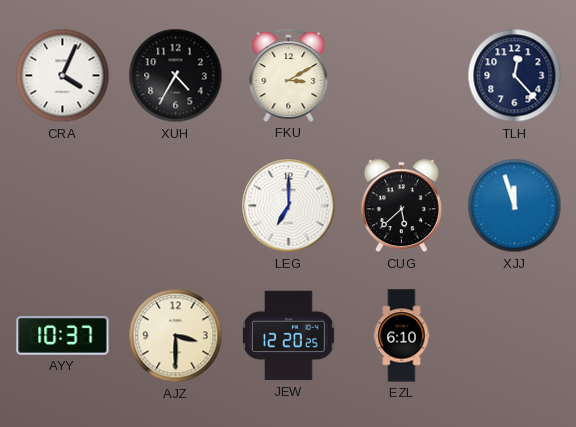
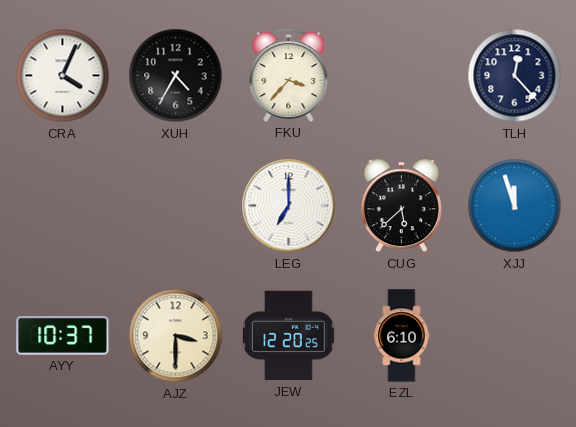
FKU: 3:10 -> 3:37
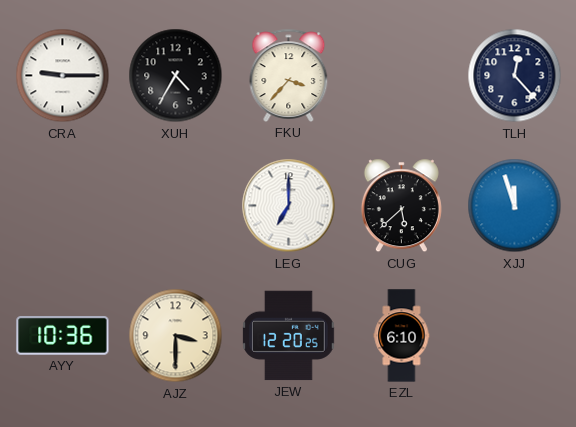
CRA: 4:04 -> 9:15
AYY: 10:37 -> 10:36
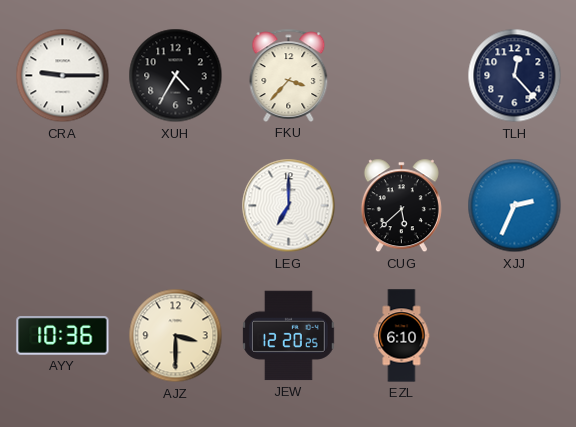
XJJ: 11:57 -> 2:34
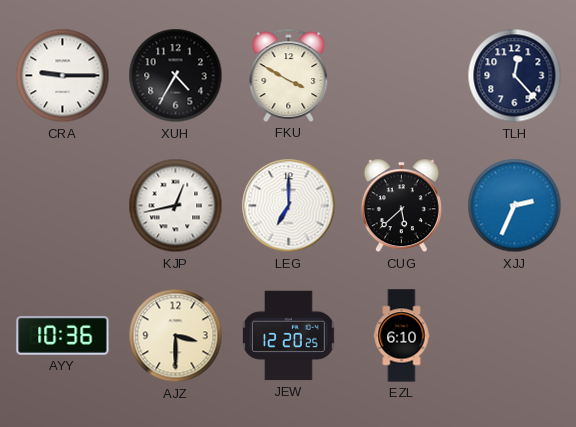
FKU: 3:37 -> 3:50
KJP: none -> 12:43
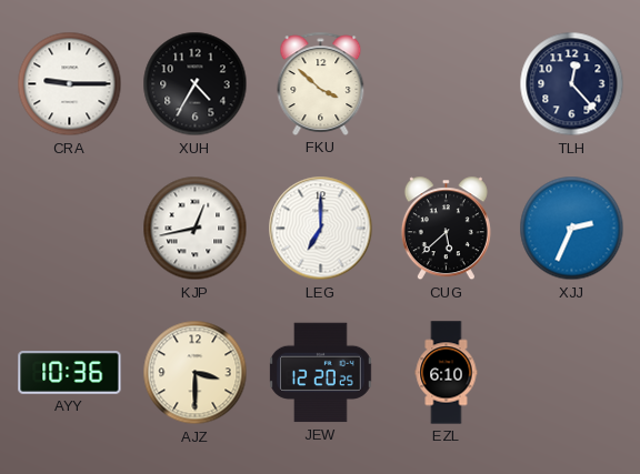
FKU: 3:50 -> 3:52
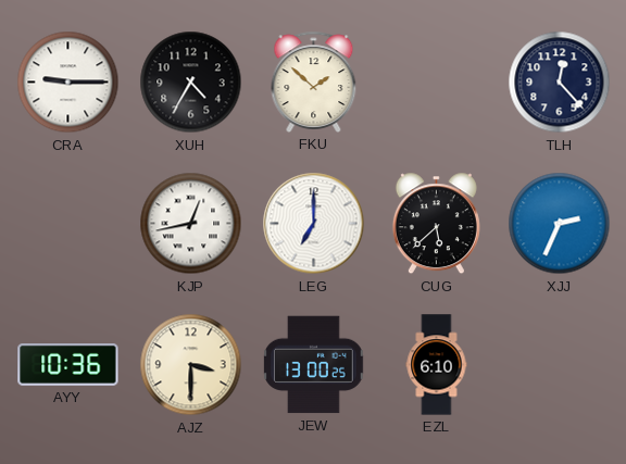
FKU: 3:52 -> 1:52
JEW: 12:20 -> 13:00
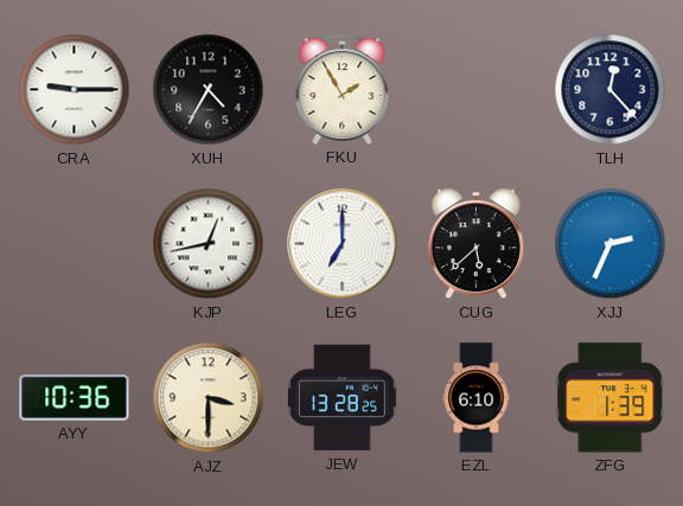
FKU: 1:52 -> 1:55
JEW: 13:00 -> 13:28
ZFG: none -> 1:39
